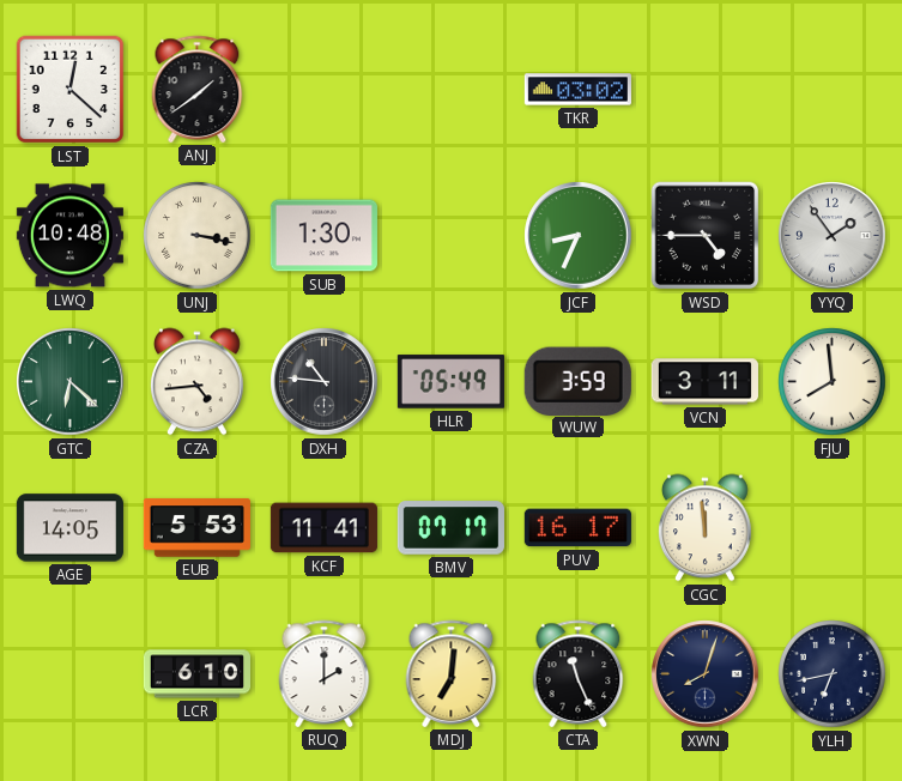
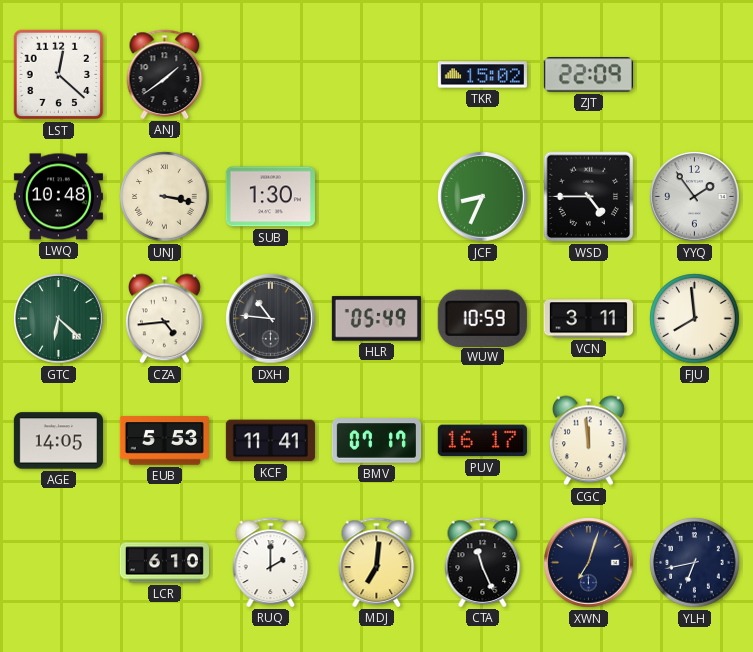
TKR: 03:02 -> 15:02
ZJT: none -> 22:09
WUW: 3:59 -> 10:59
XWN: 8:03 -> 7:03
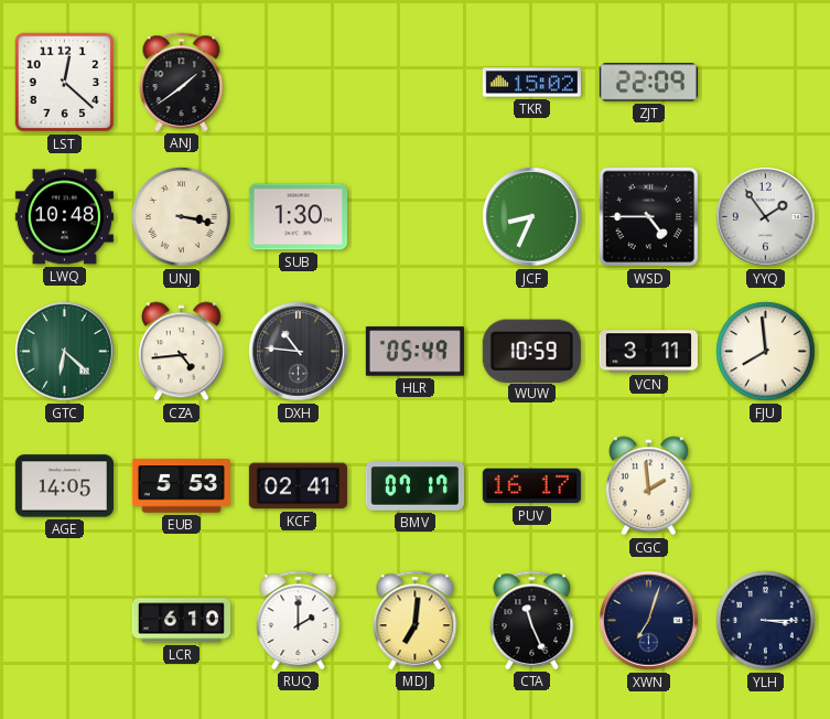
KCF: 11:41 -> 02:41
CGC: 11:59 -> 1:59
YLH: 6:43 -> 3:15
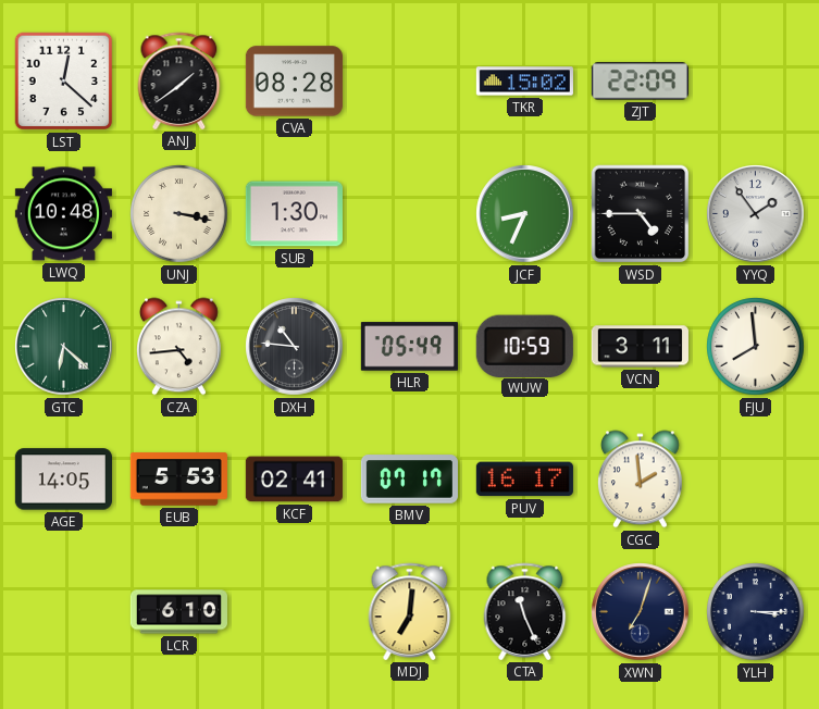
CVA: none -> 08:28
RUQ: 2:00 -> none
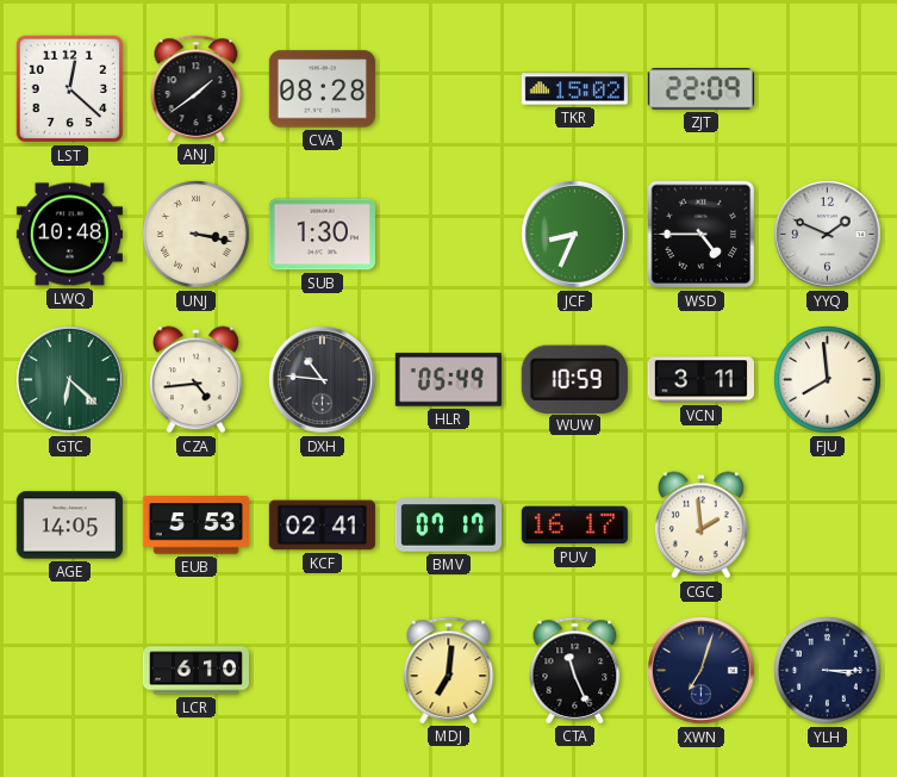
YYQ: 1:54 -> 1:49
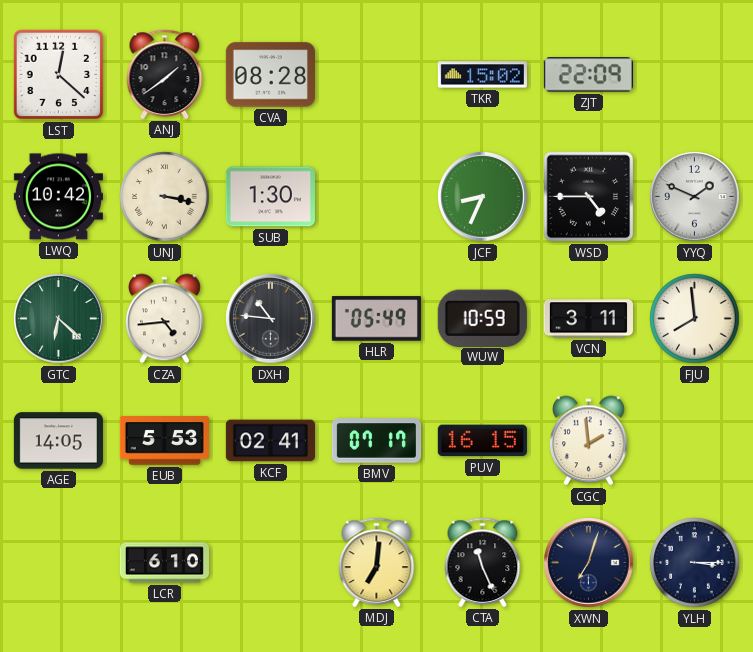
LWQ: 10:48 -> 10:42
PUV: 16:17 -> 16:15
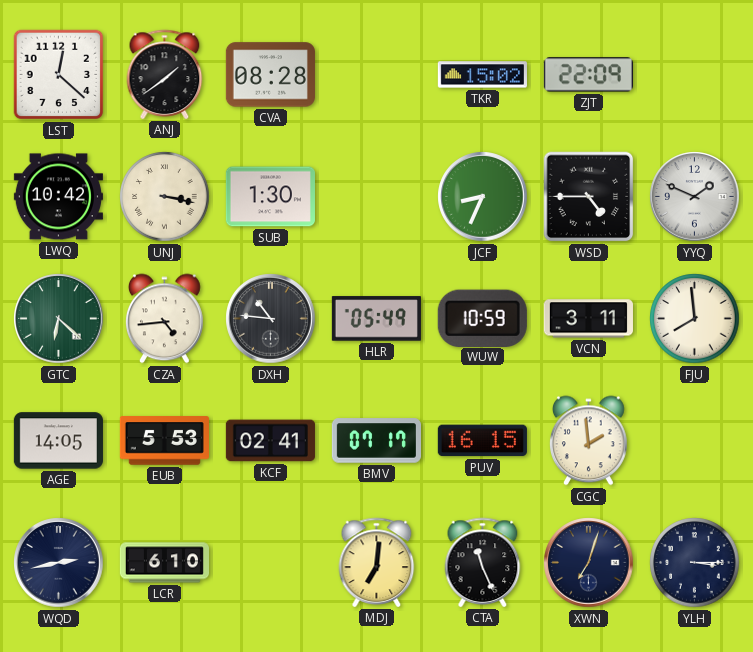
WQD: none -> 2:43
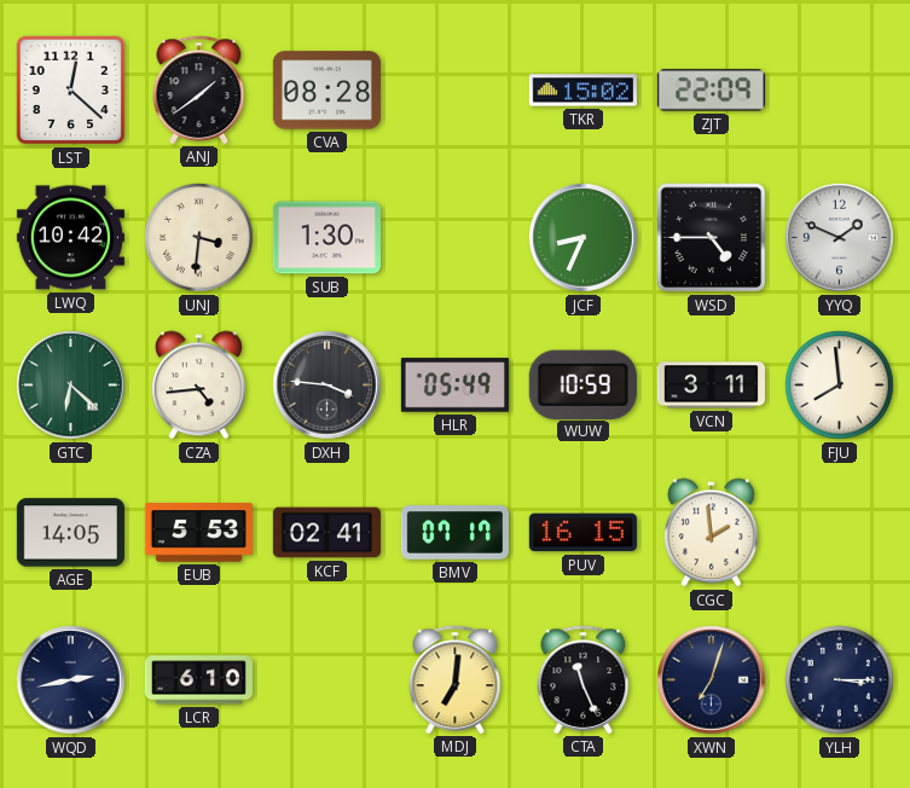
UNJ: 3:17 -> 3:31
DXH: 10:46 -> 3:46
